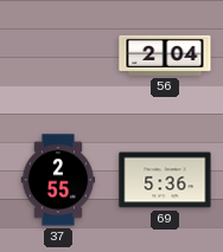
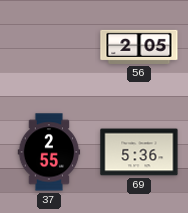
56: 2:04 -> 2:05
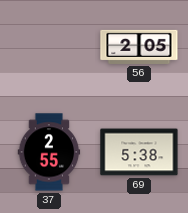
69: 5:36 -> 5:38
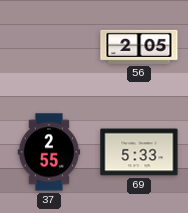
69: 5:38 -> 5:33
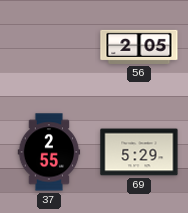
69: 5:33 -> 5:29
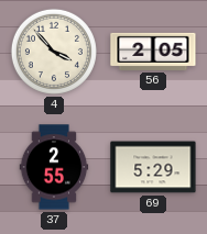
4: none -> 3:53
